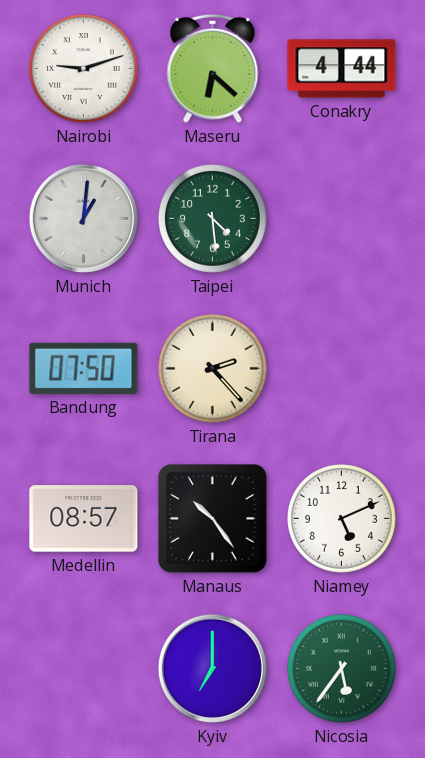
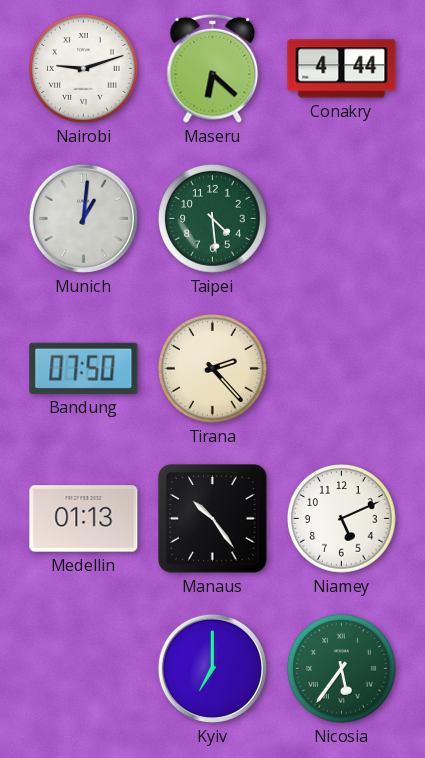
Medellin: 08:57 -> 01:13
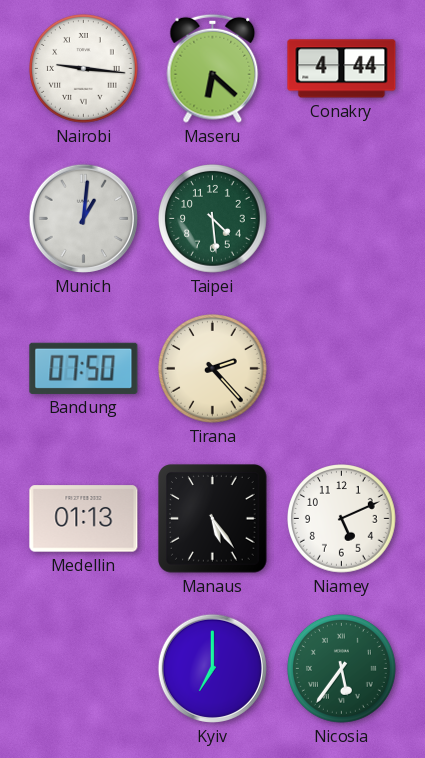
Nairobi: 9:12 -> 9:16
Manaus: 10:24 -> 5:24
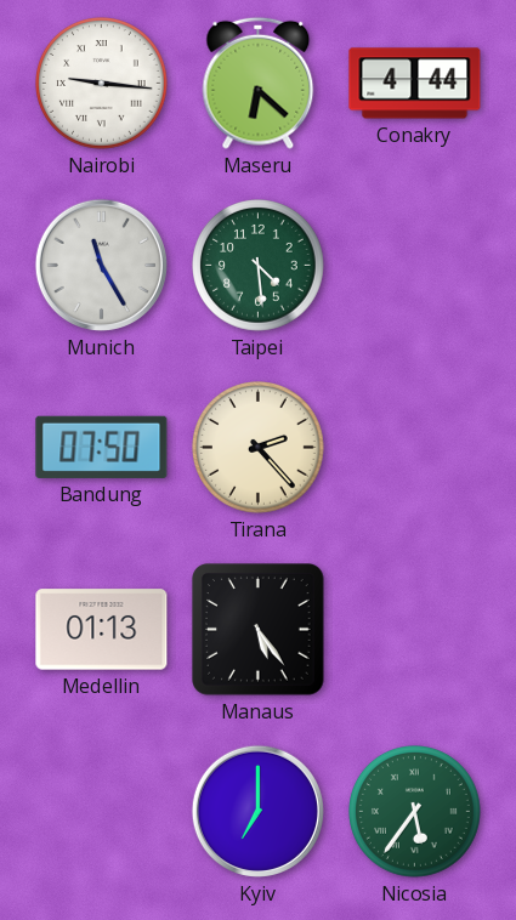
Munich: 1:01 -> 11:25
Niamey: 5:11 -> none
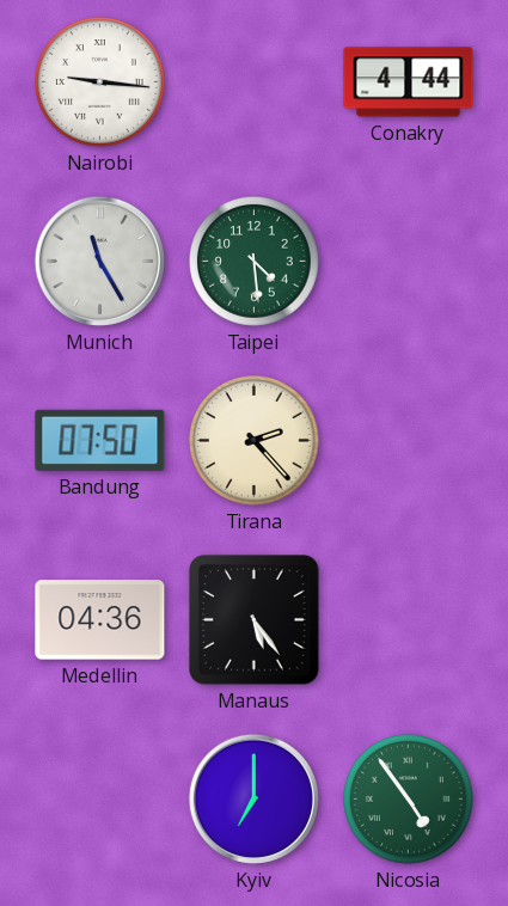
Maseru: 6:22 -> none
Medellin: 01:13 -> 04:36
Nicosia: 5:36 -> 4:54
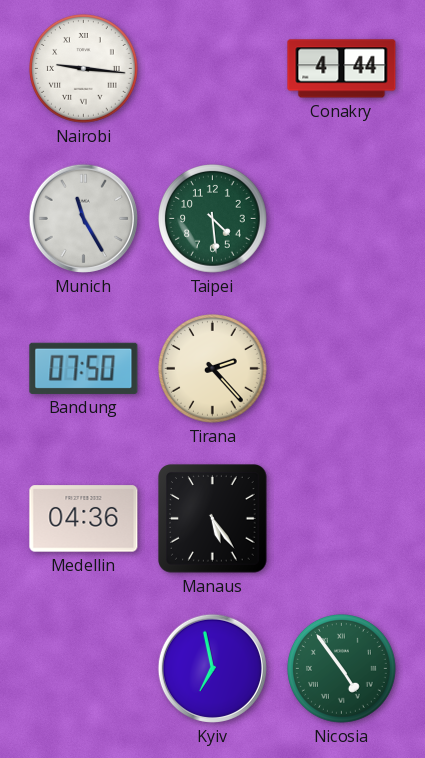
Kyiv: 7:00 -> 6:58
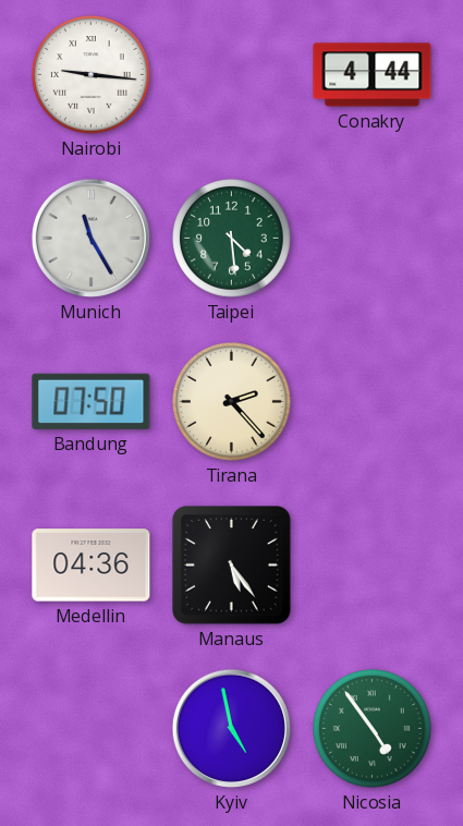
Kyiv: 6:58 -> 4:58
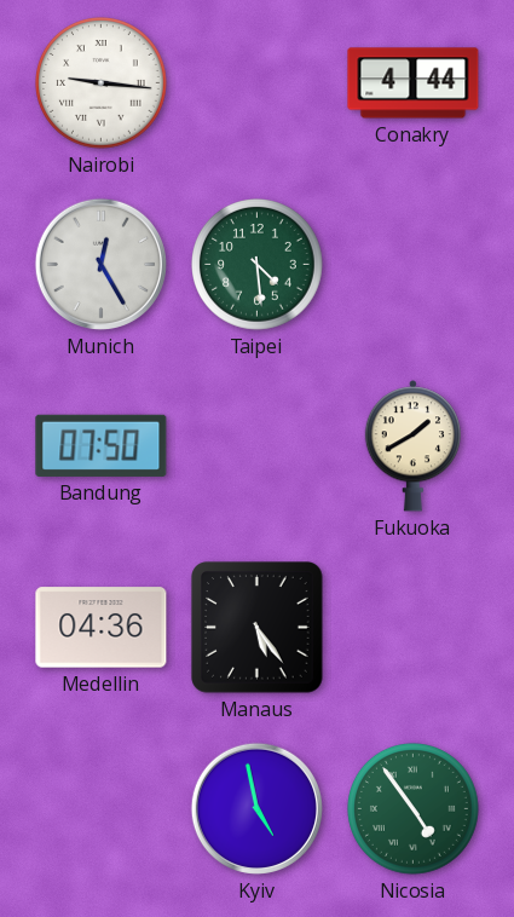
Munich: 11:25 -> 12:25
Tirana: 2:23 -> none
Fukuoka: none -> 1:40
